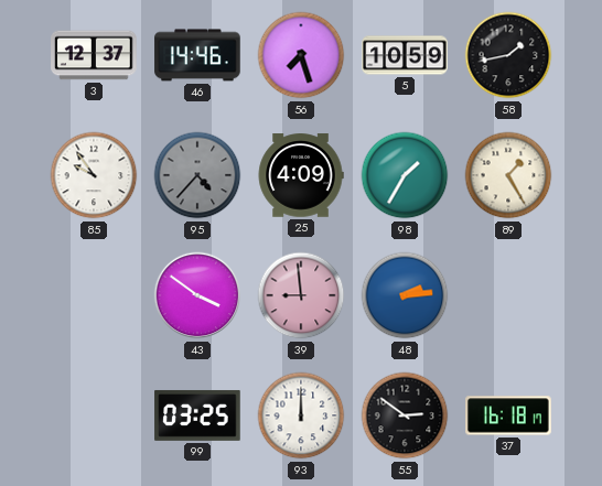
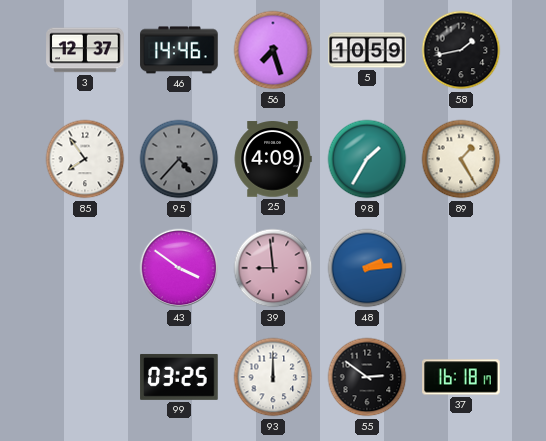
85: 9:54 -> 7:54
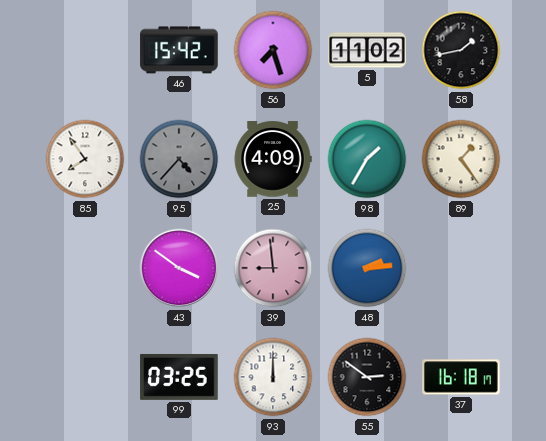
3: 12:37 -> none
46: 14:46 -> 15:42
5: 10:59 -> 11:02
89: 1:25 -> 1:24
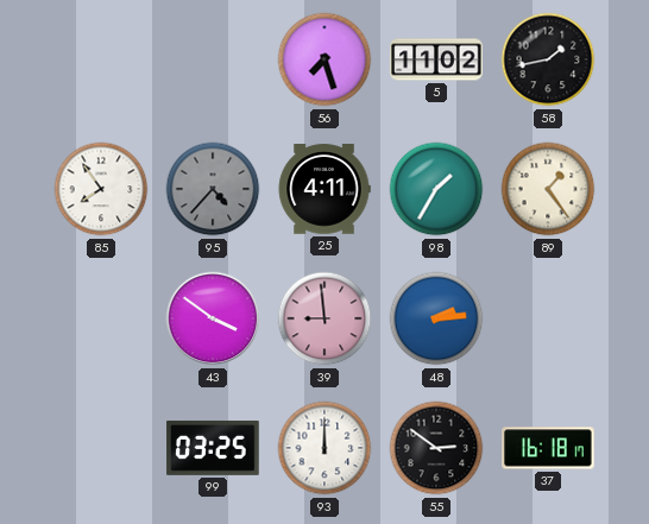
46: 15:42 -> none
25: 4:09 -> 4:11
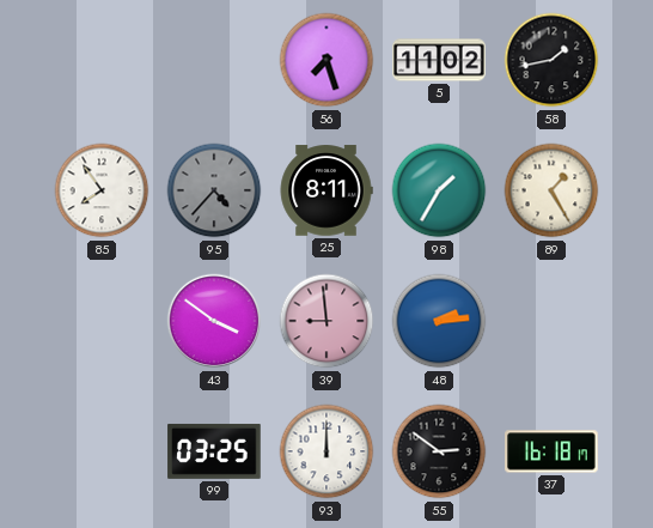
25: 4:11 -> 8:11
89: 1:24 -> 1:25
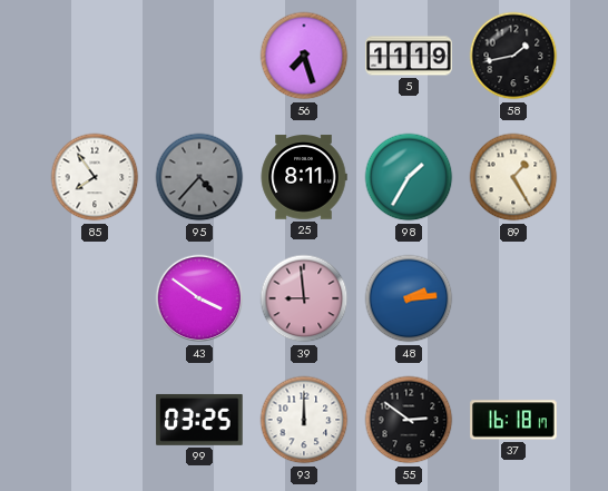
5: 11:02 -> 11:19
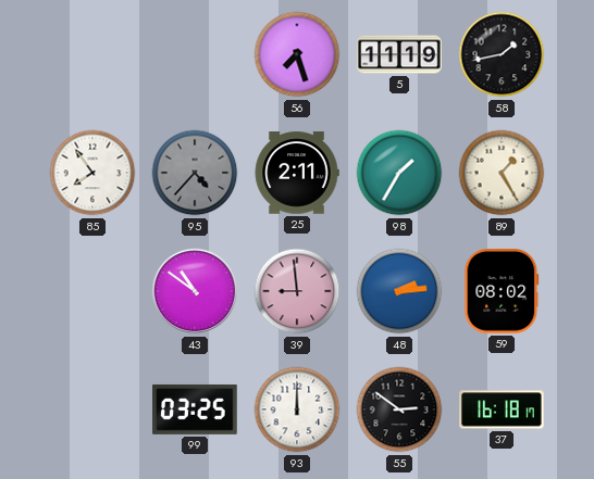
25: 8:11 -> 2:11
43: 3:51 -> 10:51
59: none -> 08:02
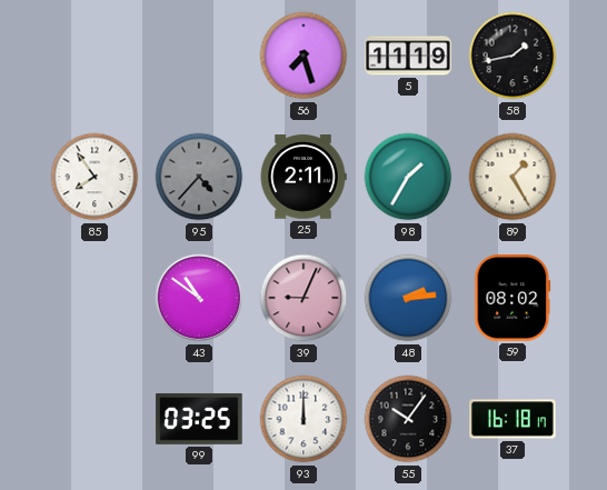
39: 8:59 -> 9:04
55: 2:51 -> 10:06
